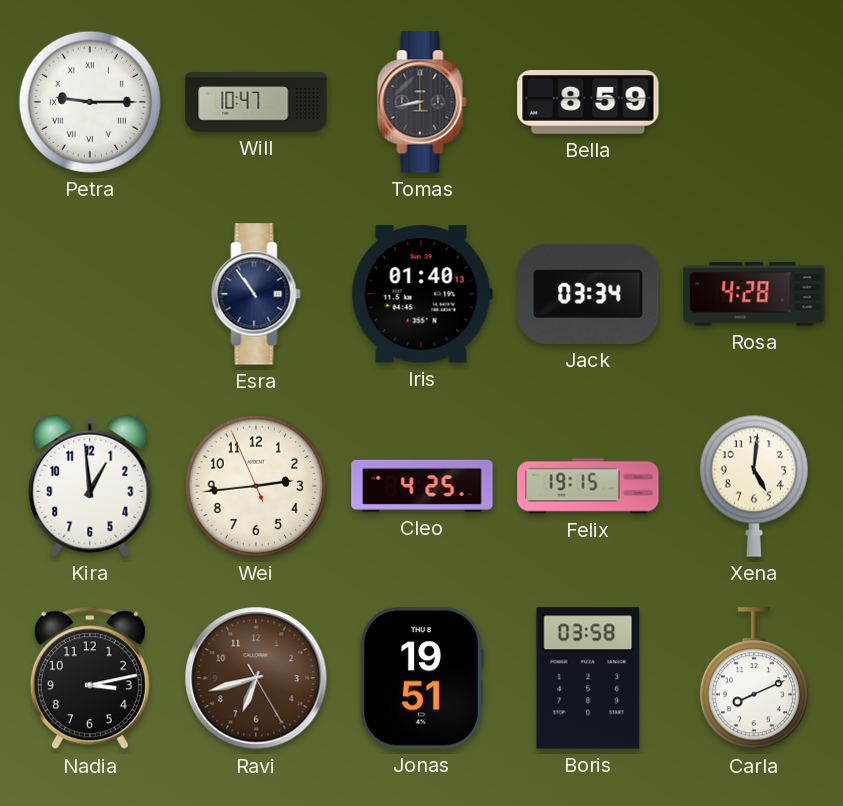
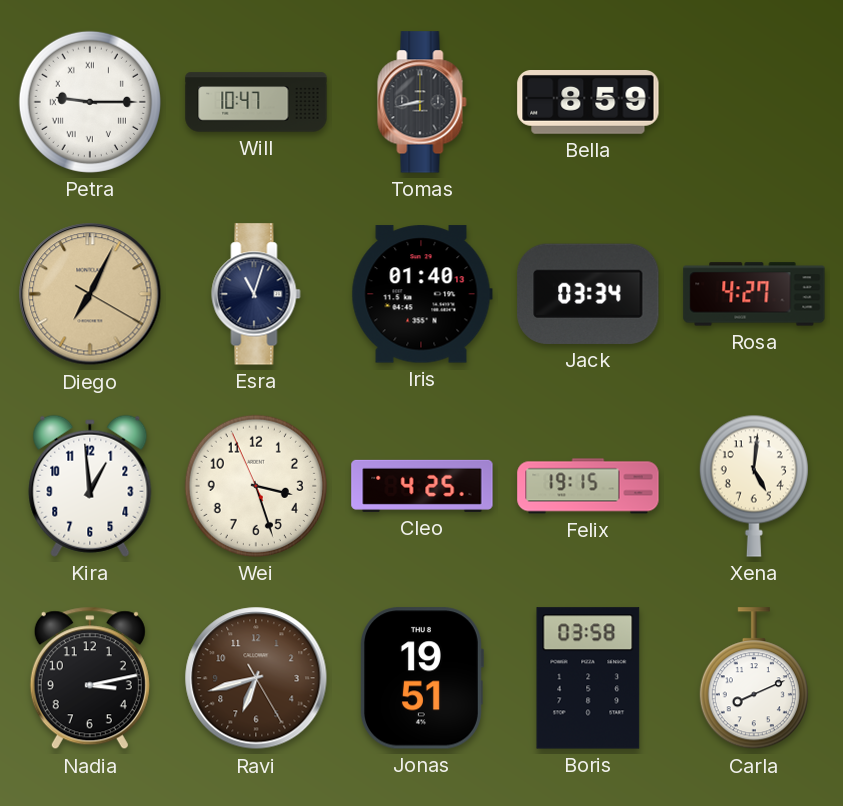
Diego: none -> 7:04
Esra: 10:54 -> 11:03
Rosa: 4:28 -> 4:27
Wei: 2:43 -> 3:26
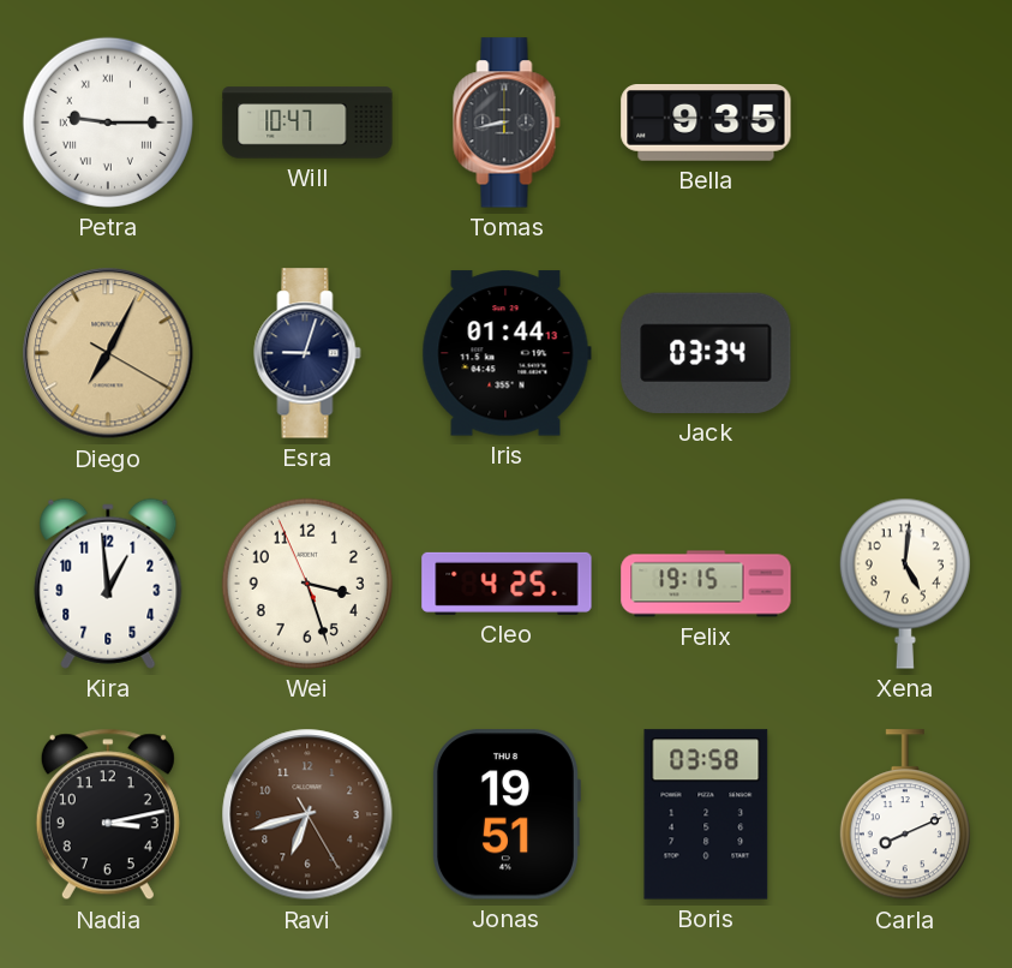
Bella: 8:59 -> 9:35
Esra: 11:03 -> 9:03
Iris: 01:40 -> 01:44
Rosa: 4:27 -> none
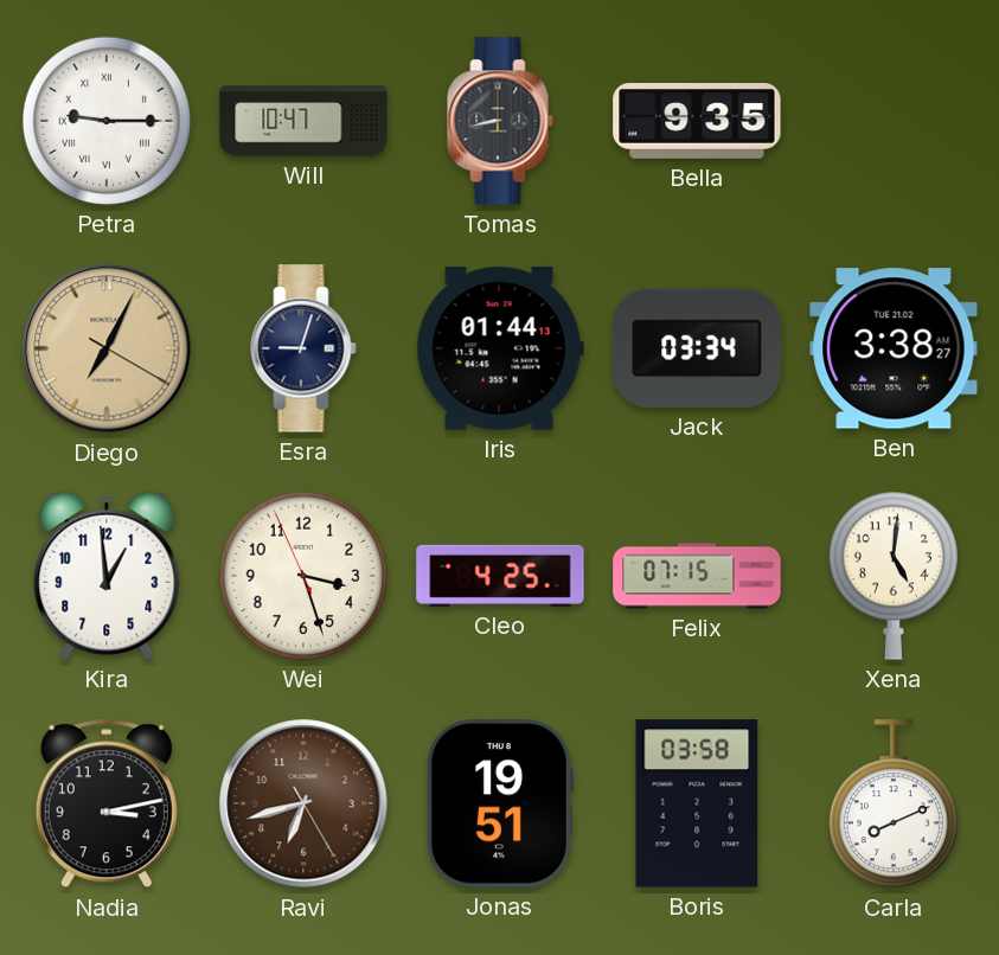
Ben: none -> 3:38
Felix: 19:15 -> 07:15
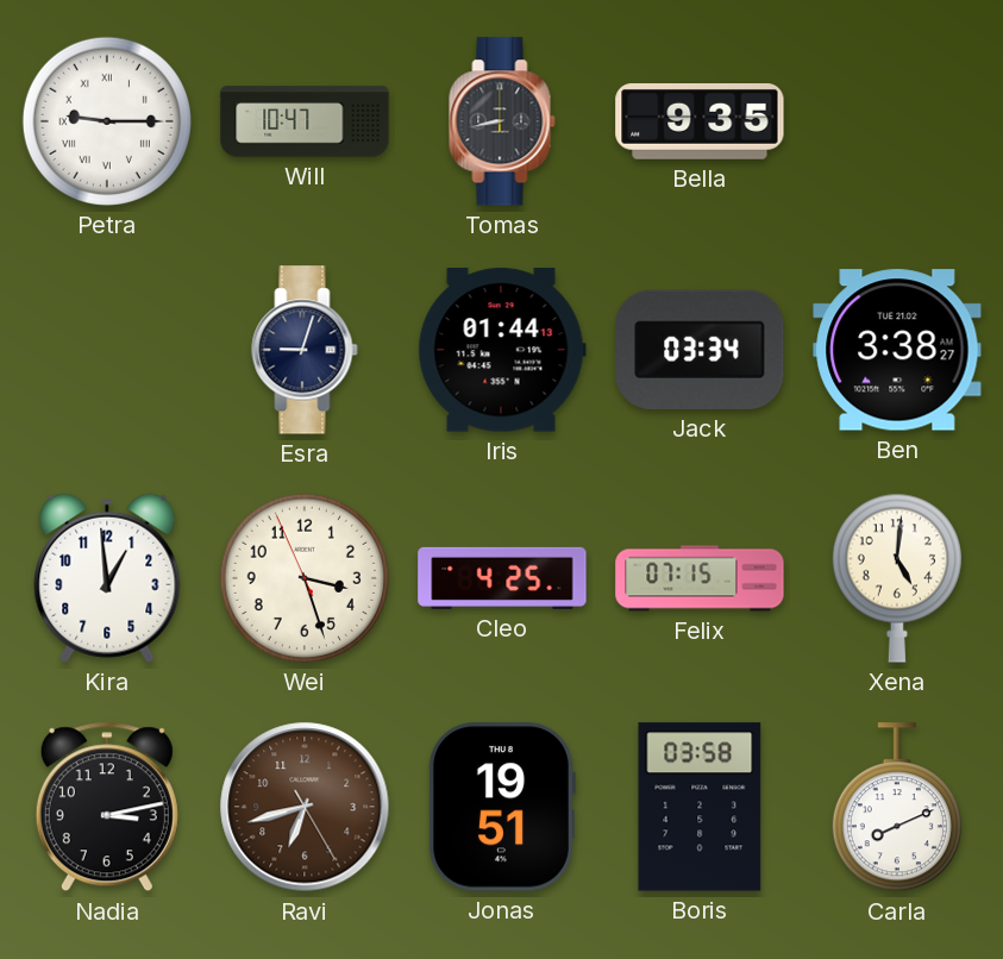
Diego: 7:04 -> none
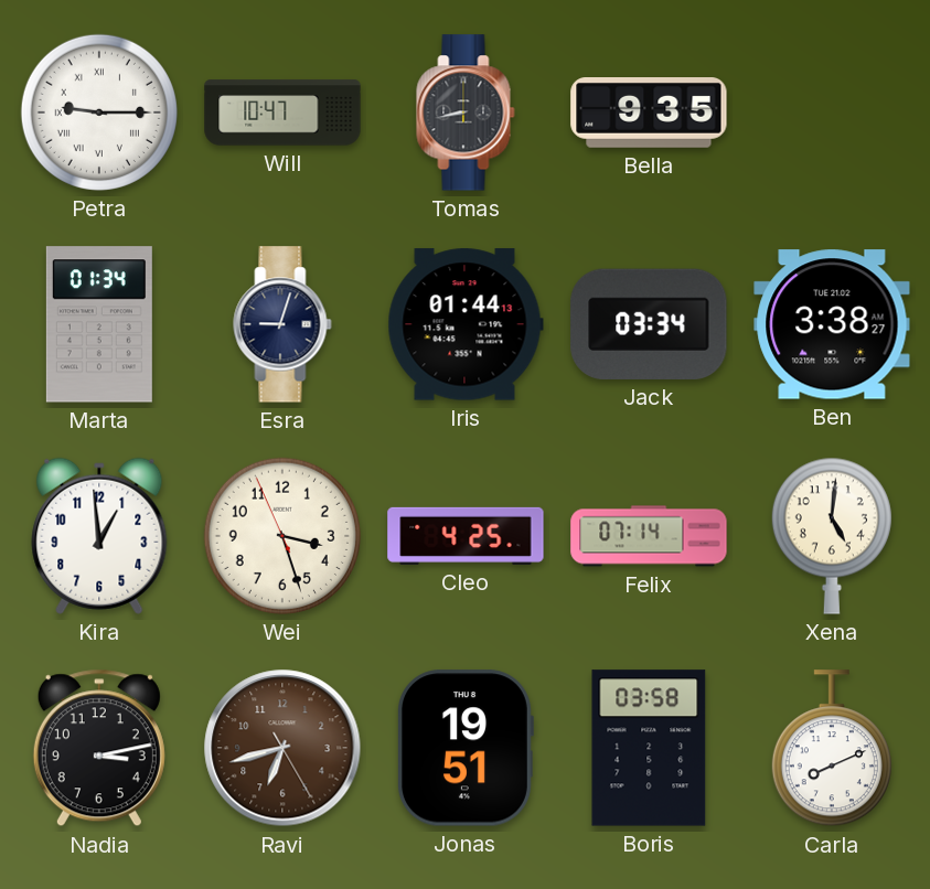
Marta: none -> 01:34
Felix: 07:15 -> 07:14
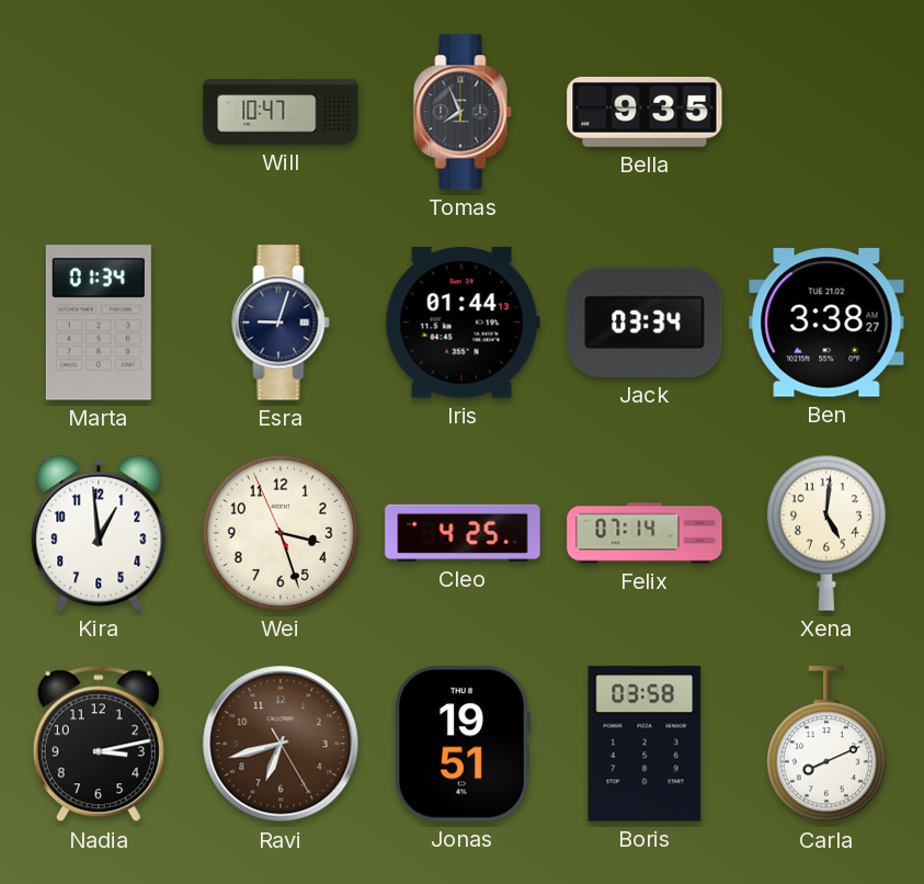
Petra: 9:15 -> none
Tomas: 8:43 -> 7:56
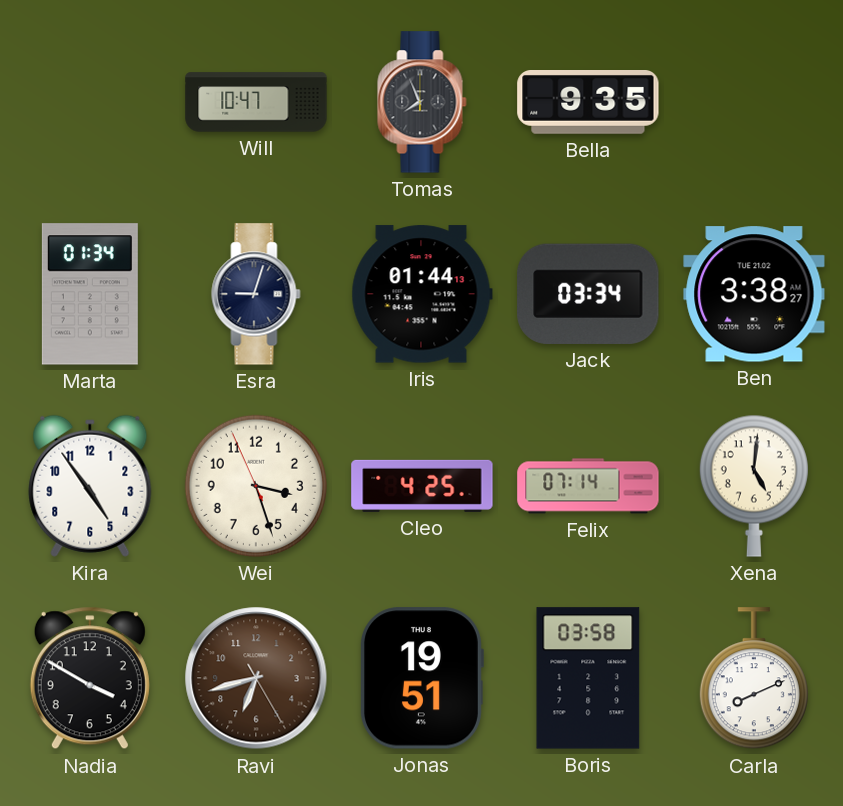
Kira: 12:59 -> 4:54
Nadia: 3:13 -> 3:50
